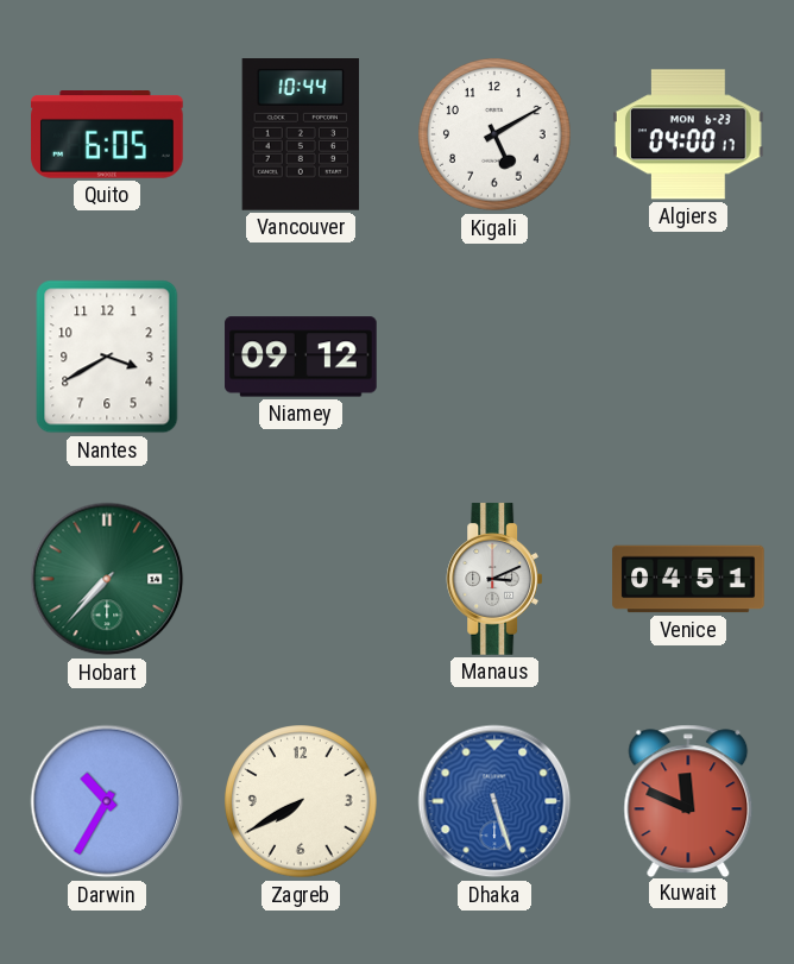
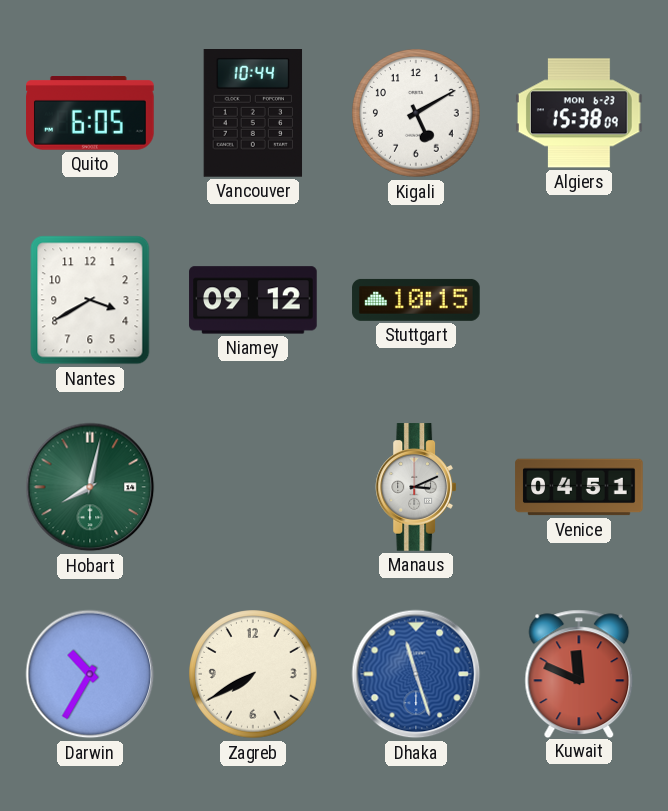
Algiers: 04:00 -> 15:38
Stuttgart: none -> 10:15
Hobart: 7:37 -> 8:02
Dhaka: 5:27 -> 11:27
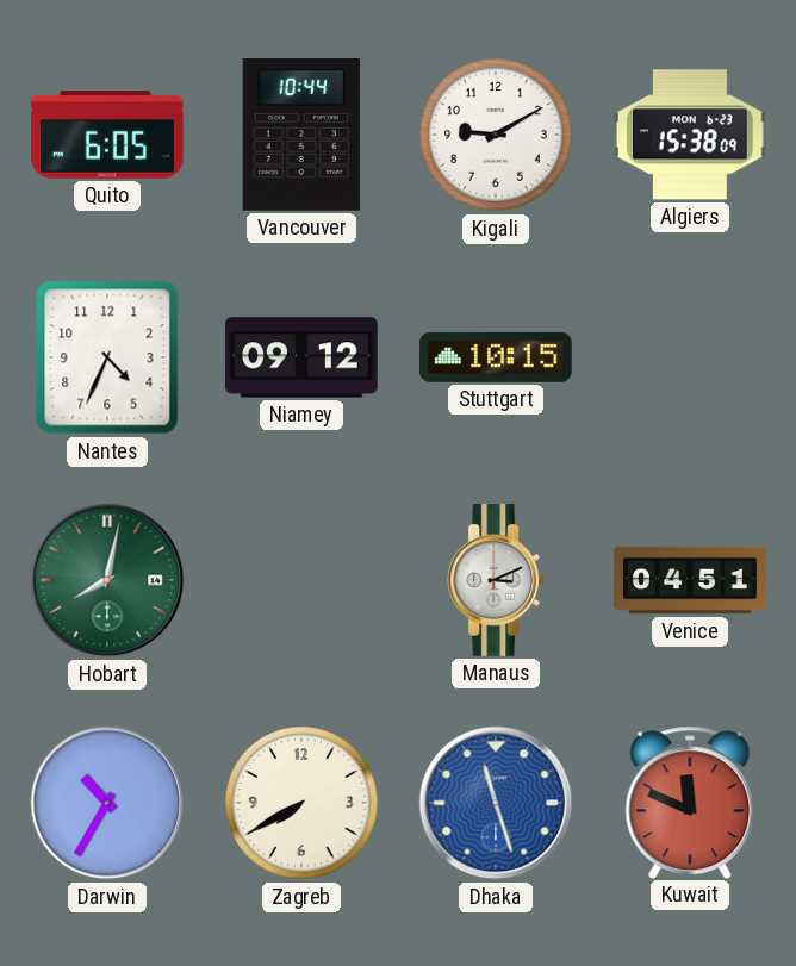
Kigali: 5:10 -> 9:10
Nantes: 3:40 -> 4:34
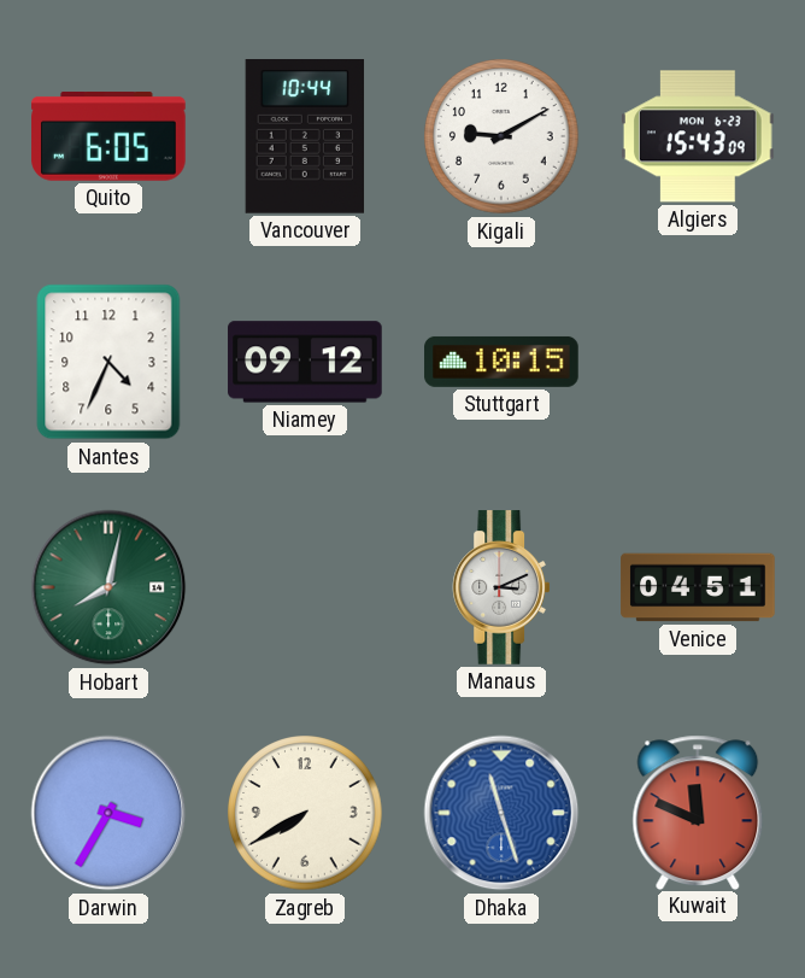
Algiers: 15:38 -> 15:43
Darwin: 10:35 -> 3:35
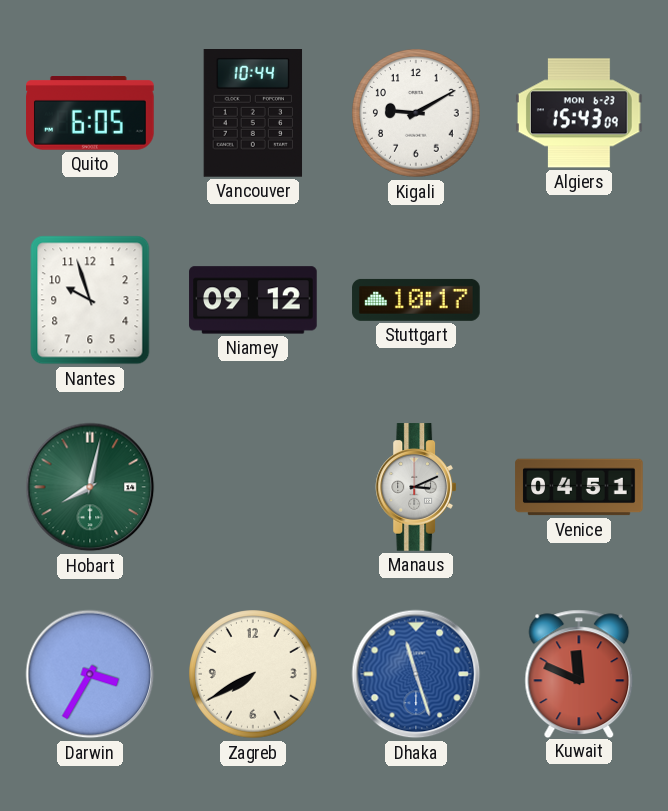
Nantes: 4:34 -> 9:57
Stuttgart: 10:15 -> 10:17
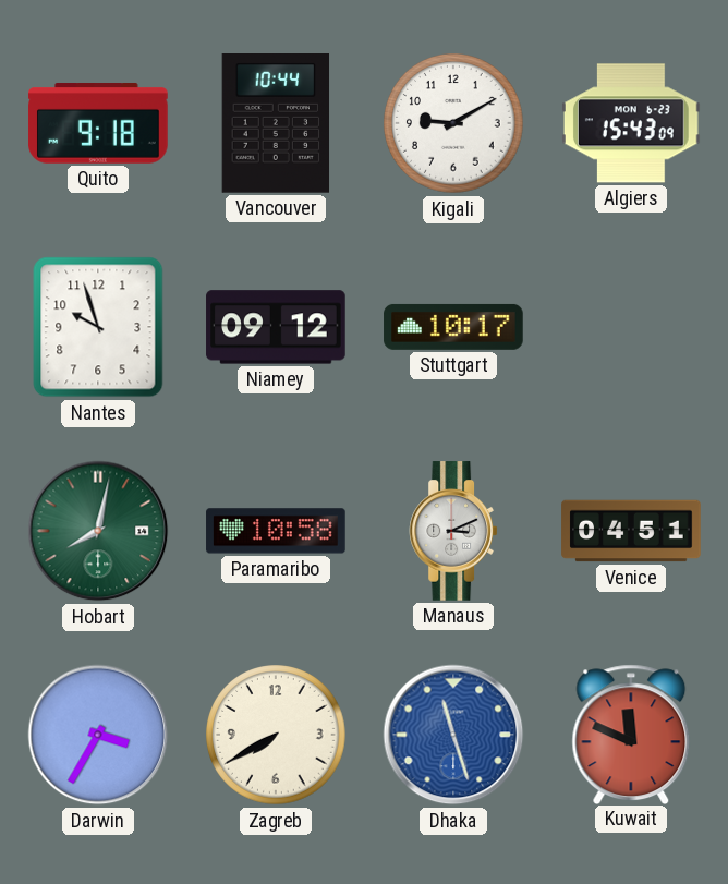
Quito: 6:05 -> 9:18
Paramaribo: none -> 10:58
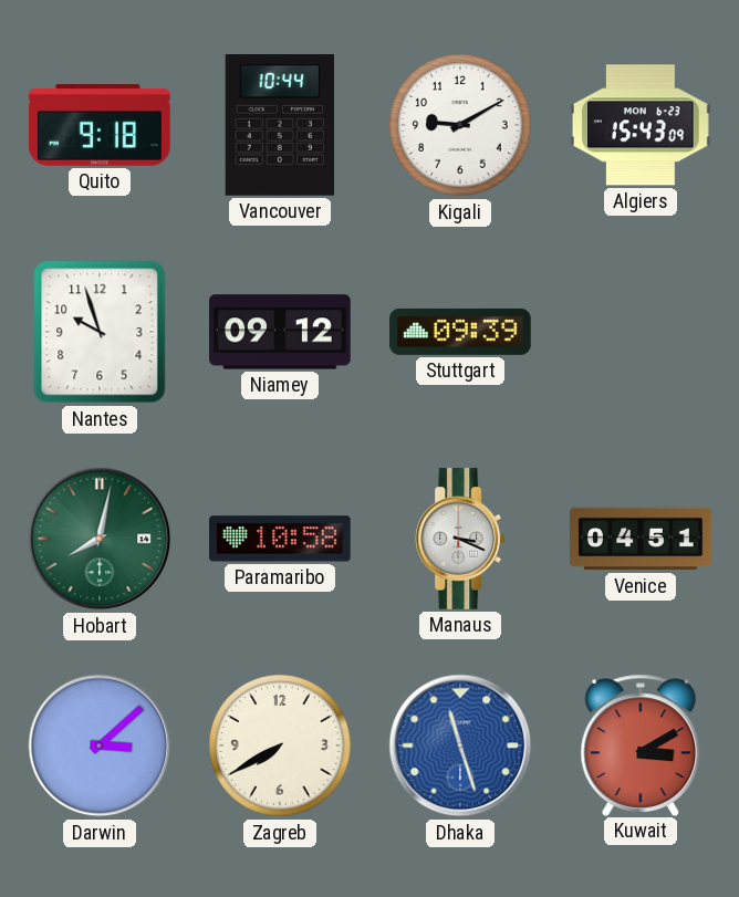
Stuttgart: 10:17 -> 09:39
Manaus: 3:11 -> 3:19
Darwin: 3:35 -> 3:08
Kuwait: 11:49 -> 3:10
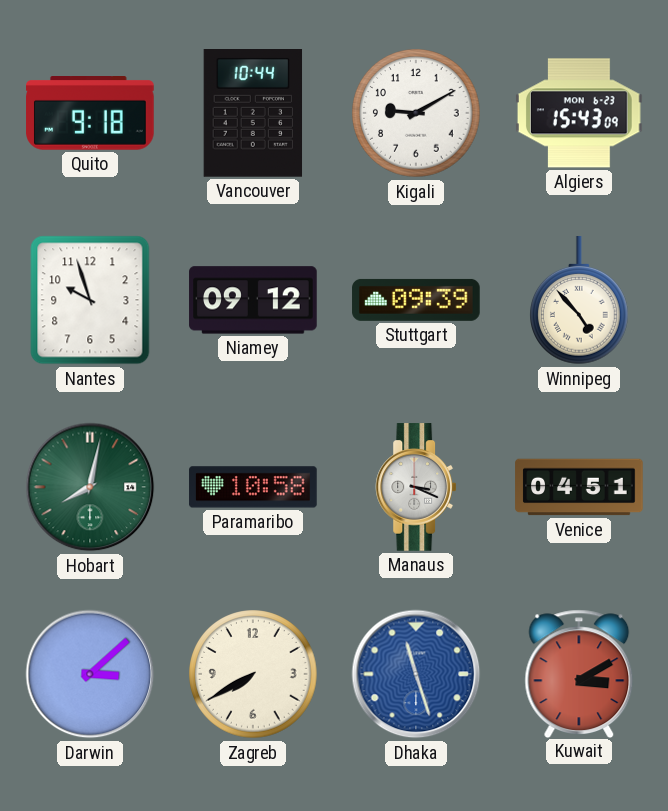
Winnipeg: none -> 4:53
